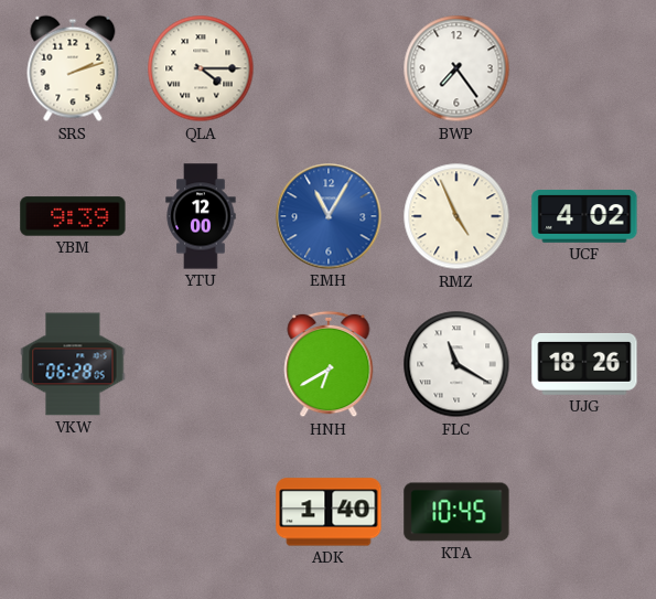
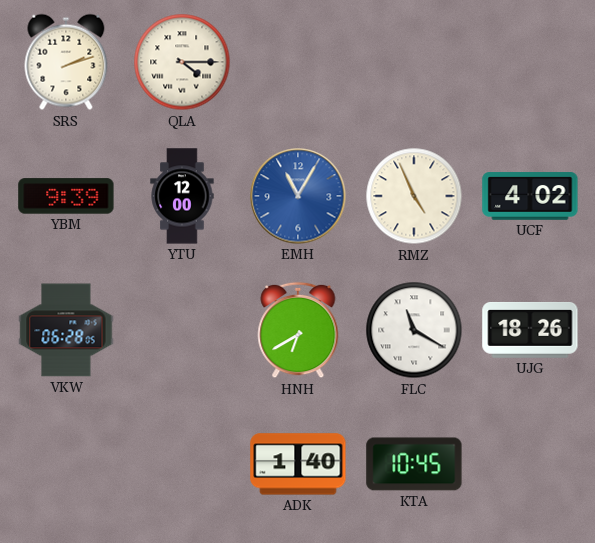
BWP: 7:24 -> none
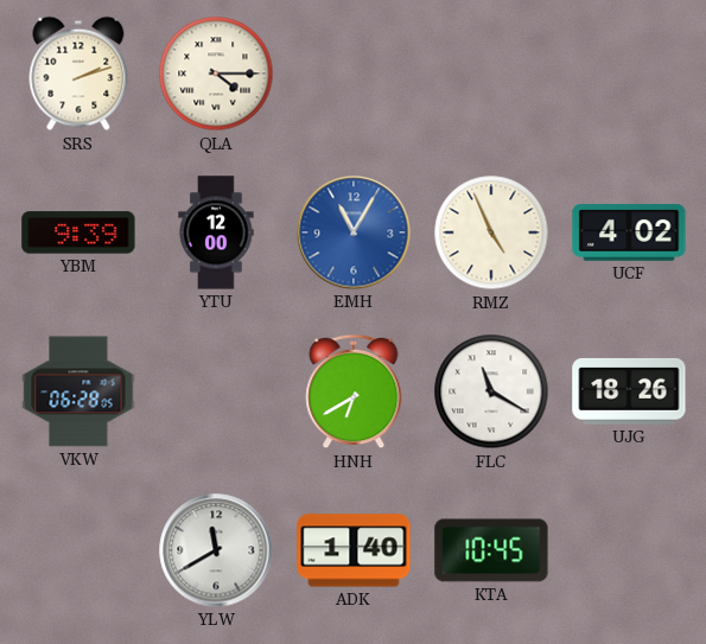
YLW: none -> 11:40
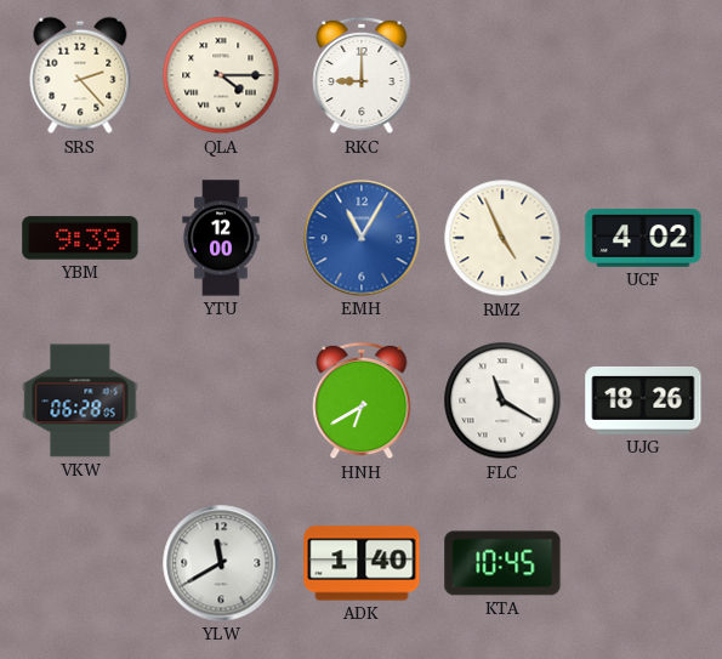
SRS: 2:12 -> 2:23
RKC: none -> 9:00
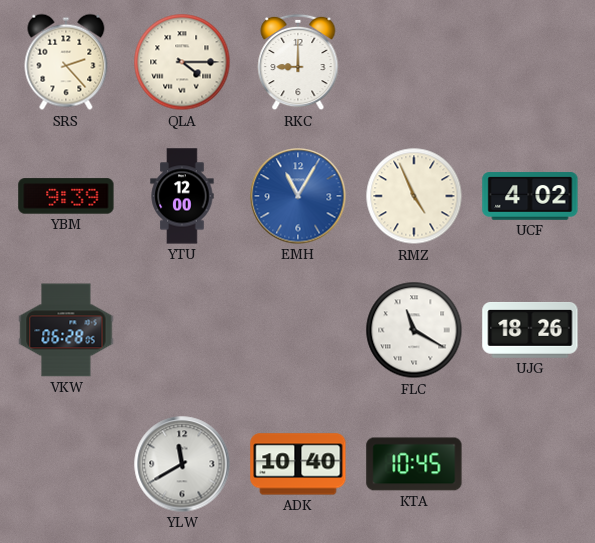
HNH: 6:40 -> none
ADK: 1:40 -> 10:40
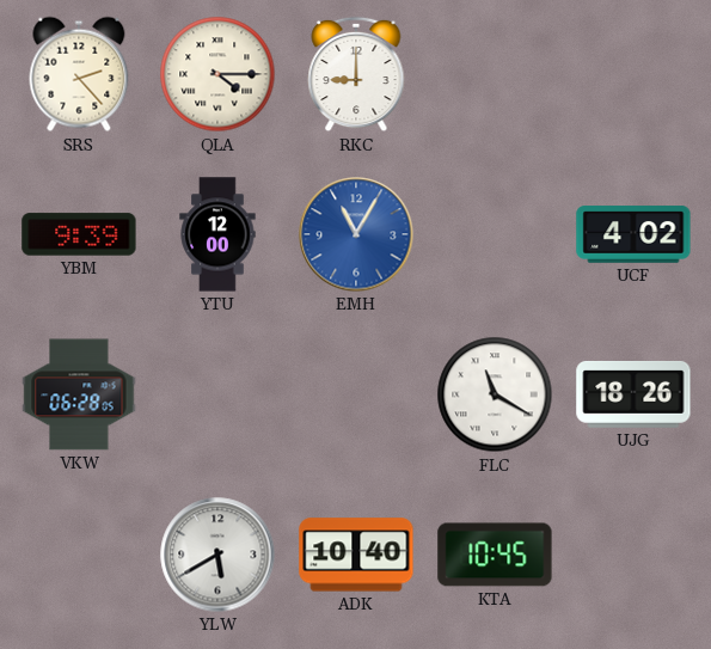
RMZ: 4:56 -> none
YLW: 11:40 -> 5:40
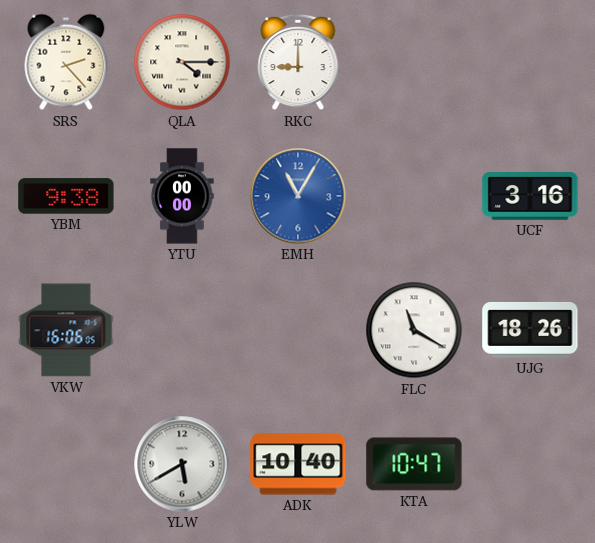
YBM: 9:39 -> 9:38
YTU: 12:00 -> 00:00
UCF: 4:02 -> 3:16
VKW: 06:28 -> 16:06
KTA: 10:45 -> 10:47
